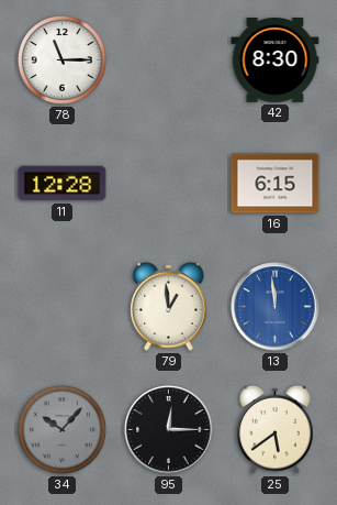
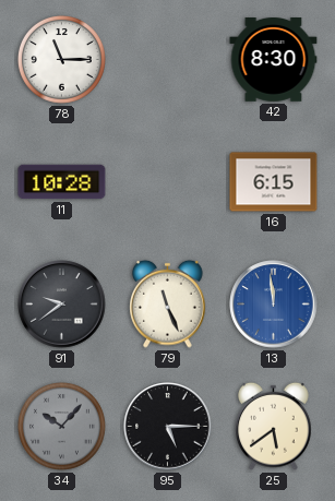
11: 12:28 -> 10:28
91: none -> 9:39
79: 12:59 -> 11:26
95: 12:15 -> 5:15
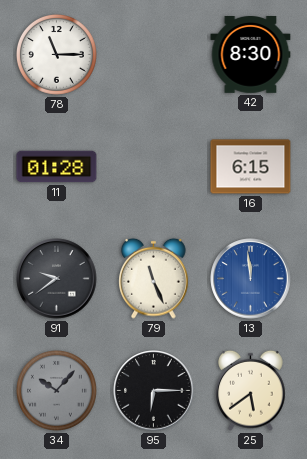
11: 10:28 -> 01:28
95: 5:15 -> 6:15
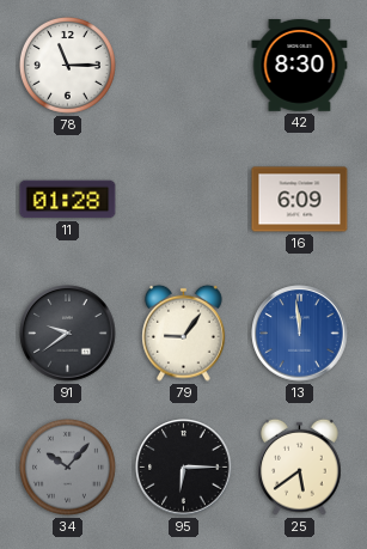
16: 6:15 -> 6:09
79: 11:26 -> 9:06
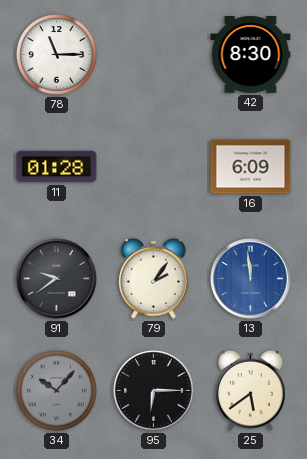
79: 9:06 -> 2:06
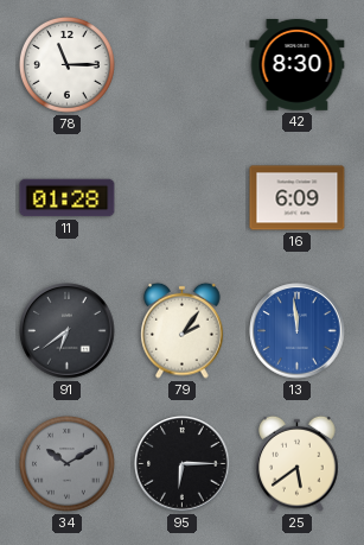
91: 9:39 -> 6:39
34: 10:07 -> 10:10
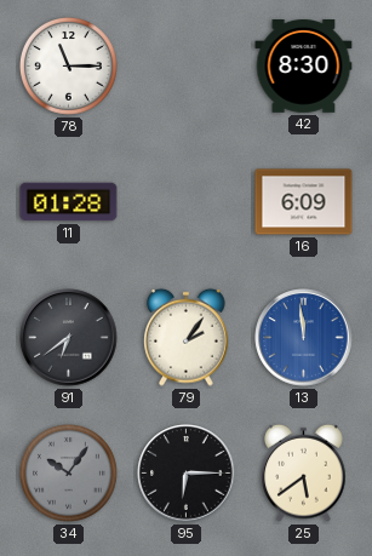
34: 10:10 -> 10:06
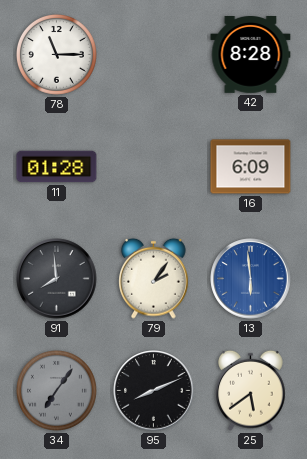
42: 8:30 -> 8:28
91: 6:39 -> 7:59
13: 11:59 -> 5:59
34: 10:06 -> 7:06
95: 6:15 -> 8:11
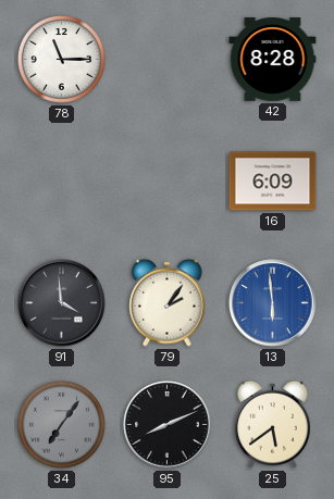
11: 01:28 -> none
91: 7:59 -> 3:59
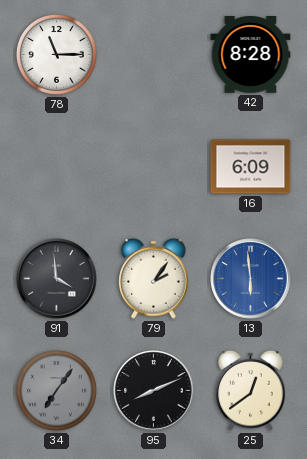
25: 5:39 -> 12:39
